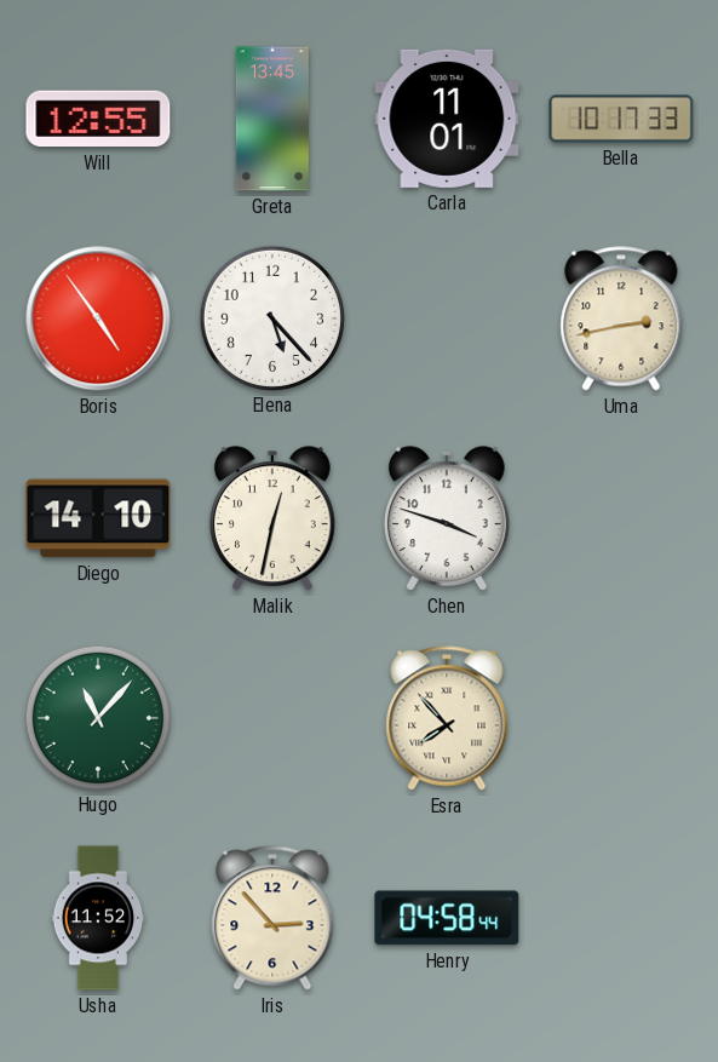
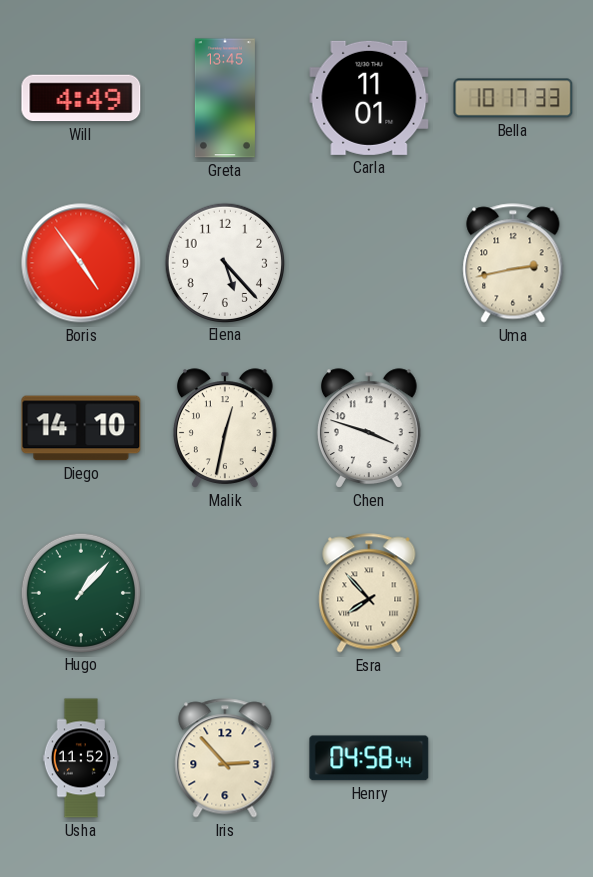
Will: 12:55 -> 4:49
Hugo: 11:07 -> 1:07
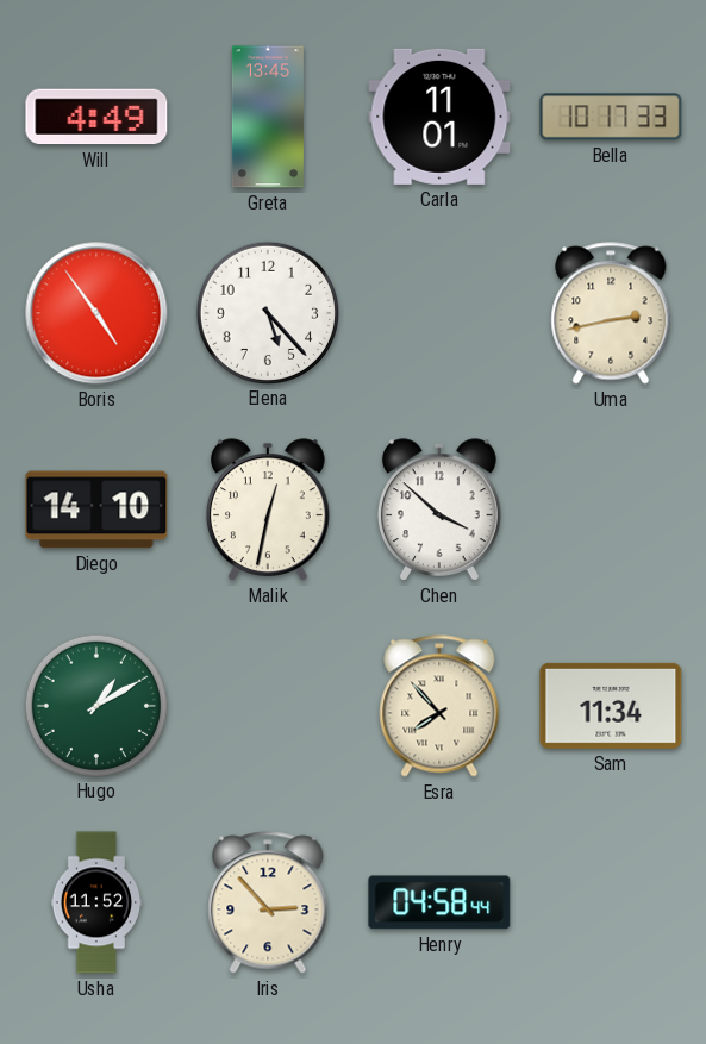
Chen: 3:48 -> 3:52
Hugo: 1:07 -> 1:10
Sam: none -> 11:34
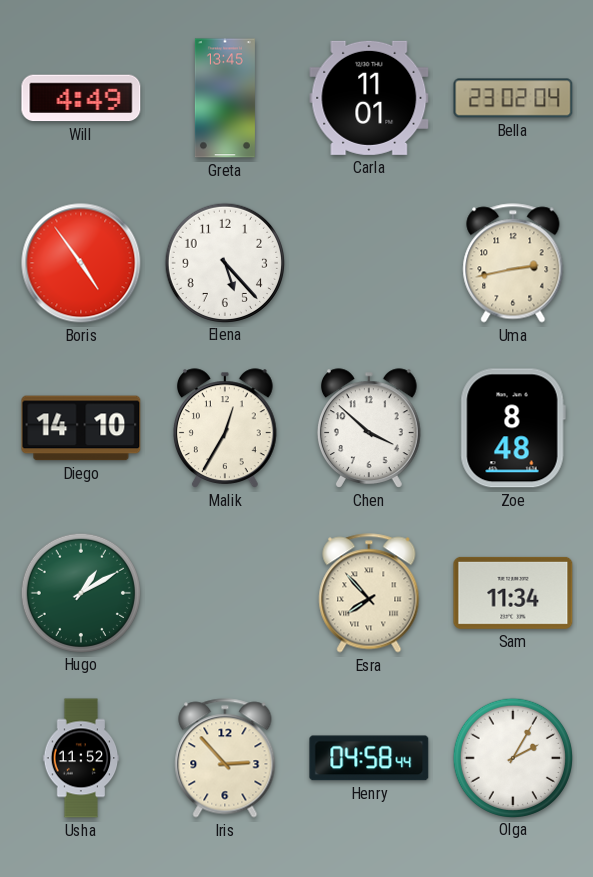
Bella: 10:17 -> 23:02
Malik: 12:32 -> 12:35
Zoe: none -> 8:48
Olga: none -> 2:05
